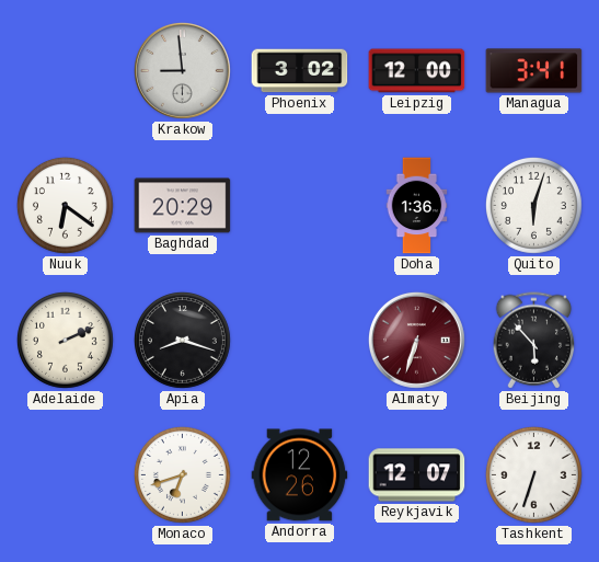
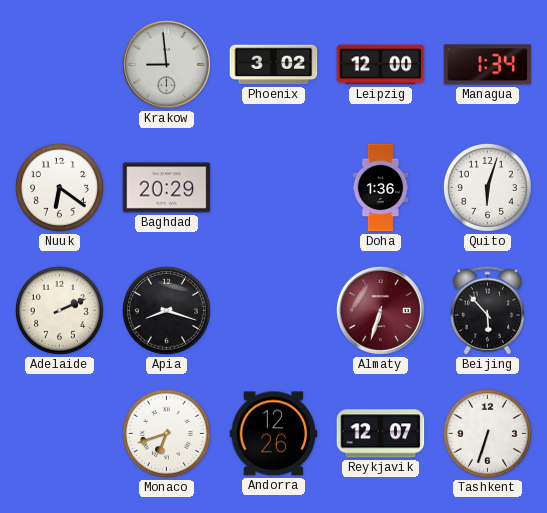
Managua: 3:41 -> 1:34
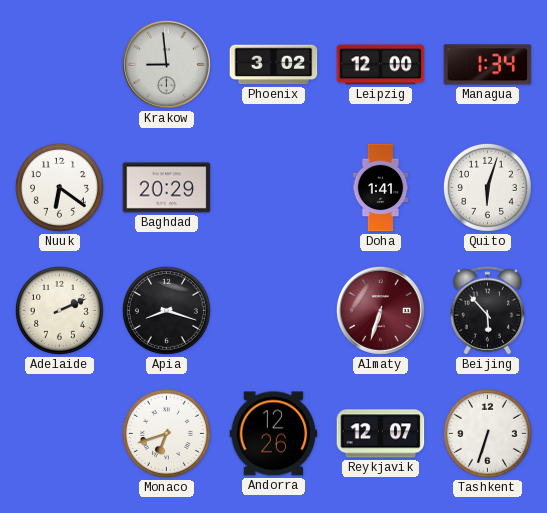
Doha: 1:36 -> 1:41
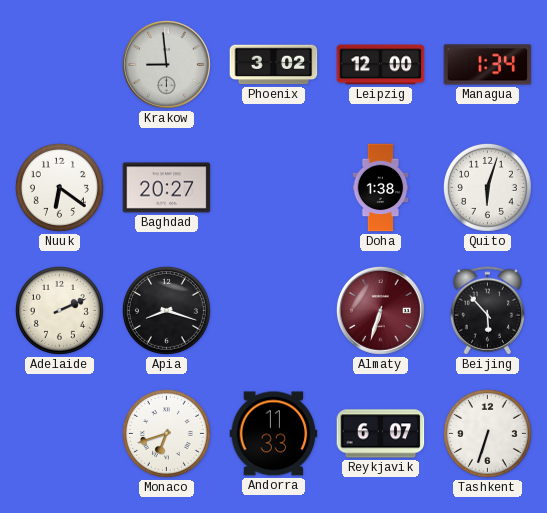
Baghdad: 20:29 -> 20:27
Doha: 1:41 -> 1:38
Andorra: 12:26 -> 11:33
Reykjavik: 12:07 -> 6:07
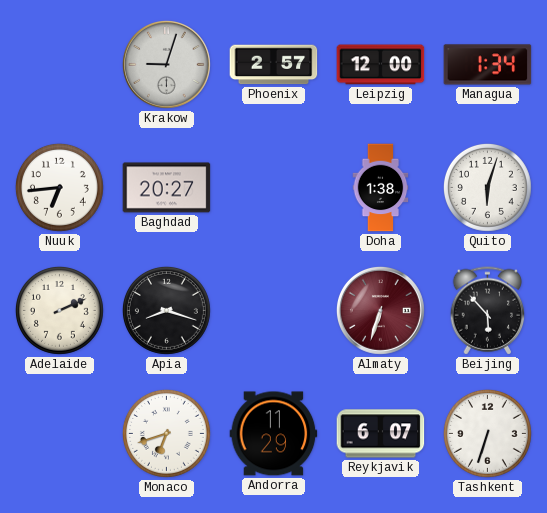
Krakow: 8:59 -> 9:03
Phoenix: 3:02 -> 2:57
Nuuk: 6:21 -> 6:44
Andorra: 11:33 -> 11:29
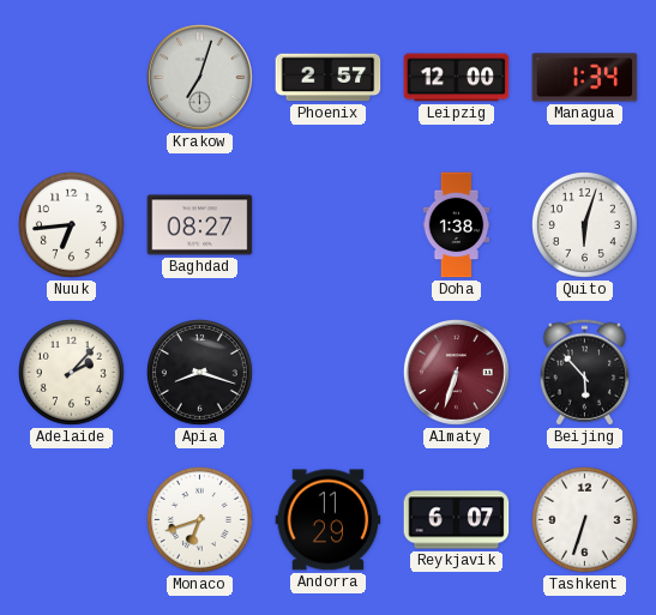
Krakow: 9:03 -> 7:03
Baghdad: 20:27 -> 08:27
Adelaide: 2:11 -> 2:07
